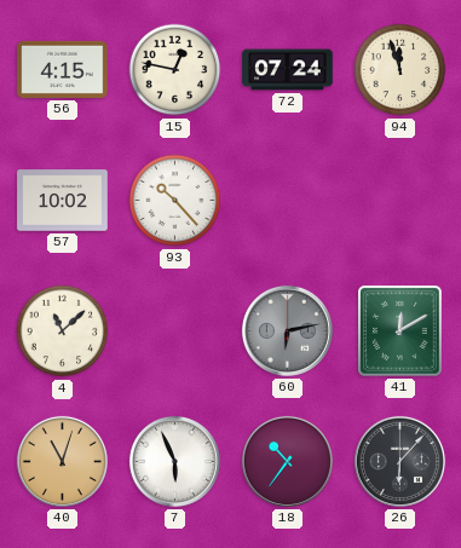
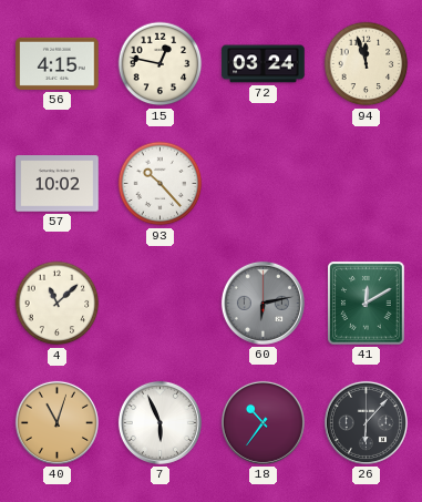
72: 07:24 -> 03:24
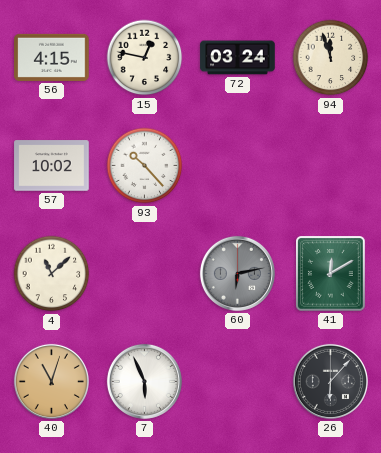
18: 10:36 -> none
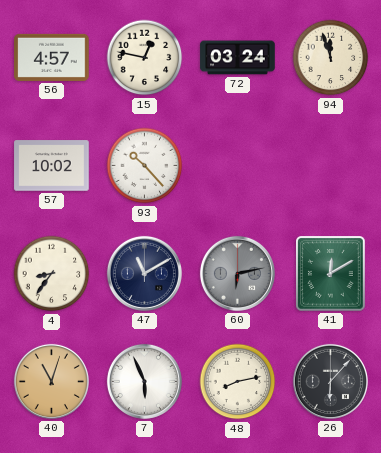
56: 4:15 -> 4:57
4: 11:08 -> 8:36
47: none -> 11:10
48: none -> 8:13
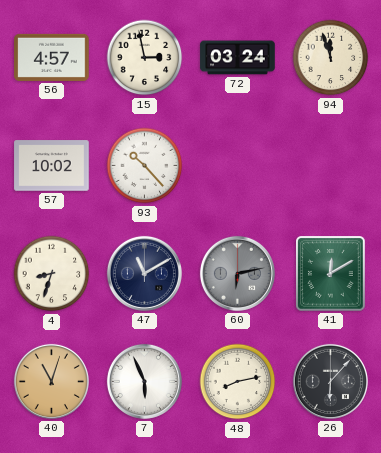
15: 12:47 -> 2:58
4: 8:36 -> 8:33
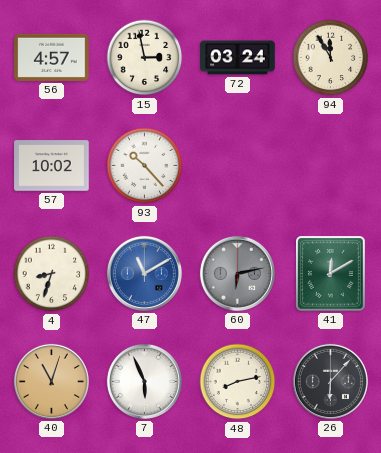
94: 11:57 -> 11:55
47 dial: navy -> blue
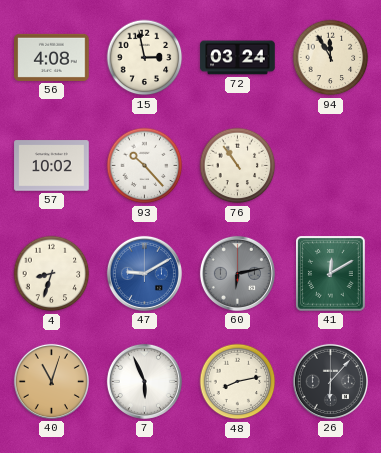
56: 4:57 -> 4:08
76: none -> 10:54
47: 11:10 -> 9:10
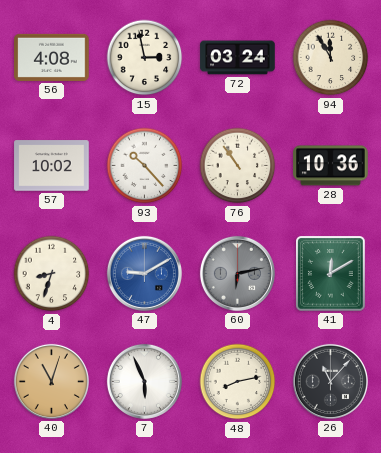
28: none -> 10:36
26: 6:07 -> 11:07
